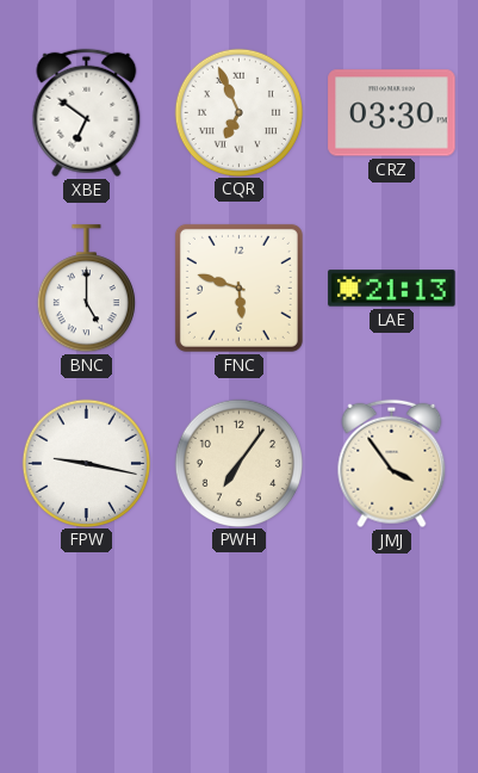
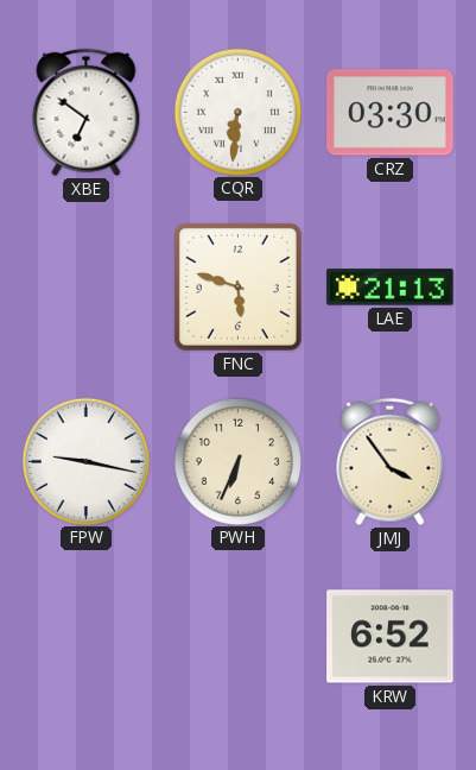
CQR: 6:56 -> 6:31
BNC: 5:00 -> none
PWH: 7:06 -> 6:34
KRW: none -> 6:52
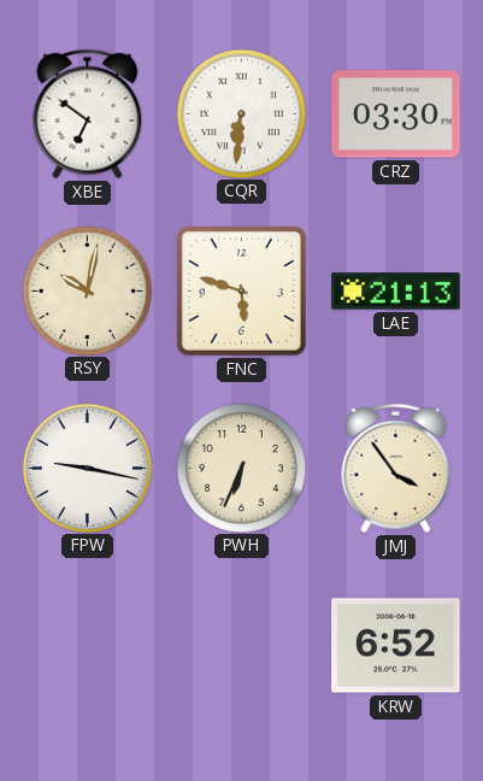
RSY: none -> 10:02
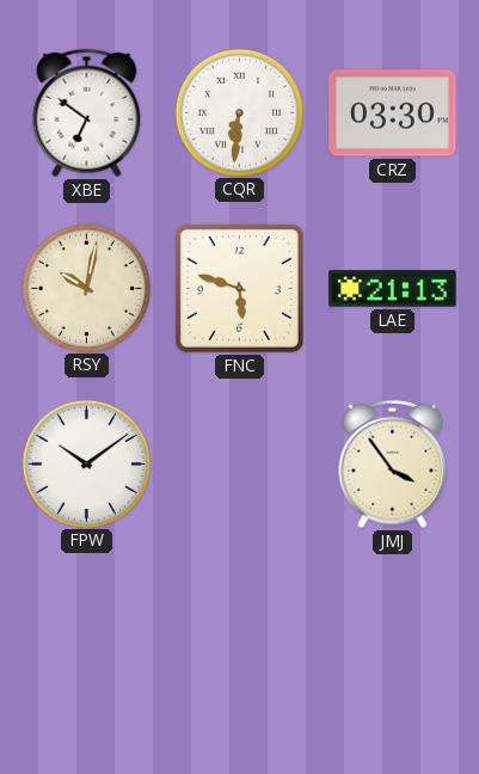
FPW: 9:17 -> 10:09
PWH: 6:34 -> none
KRW: 6:52 -> none
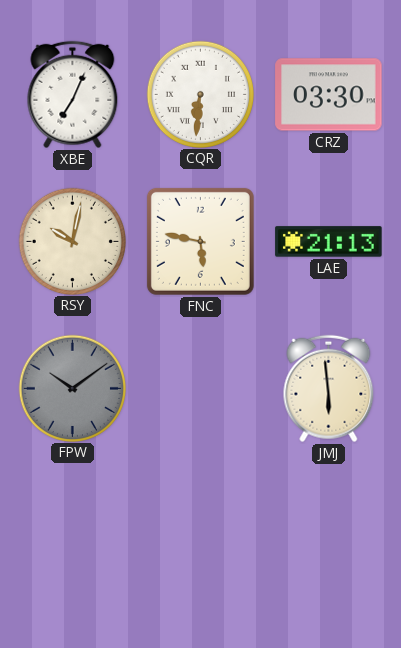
XBE: 6:51 -> 7:04
FNC: 5:48 -> 5:47
FPW dial: white -> grey
JMJ: 3:54 -> 5:59
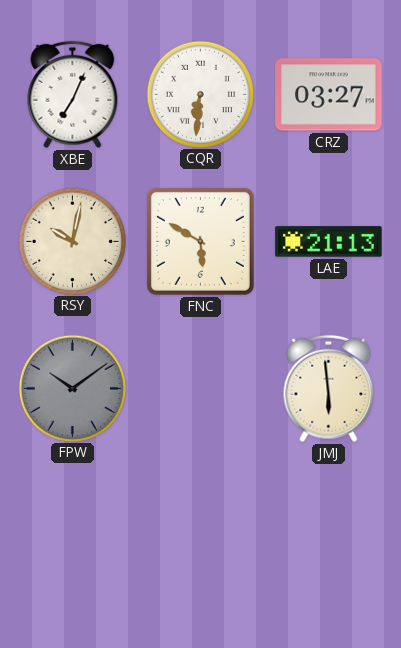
CRZ: 03:30 -> 03:27
FNC: 5:47 -> 5:50
